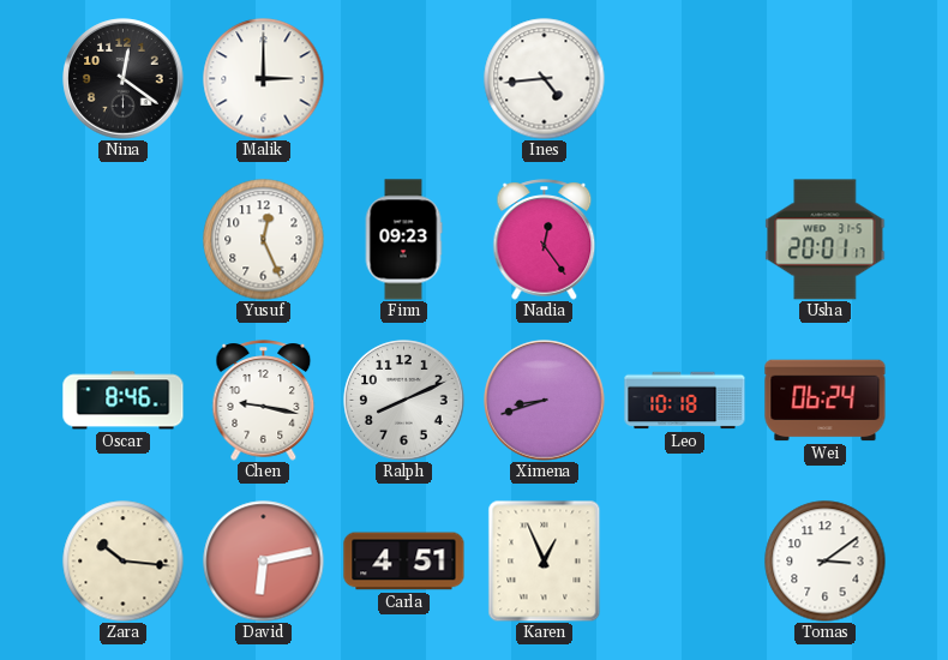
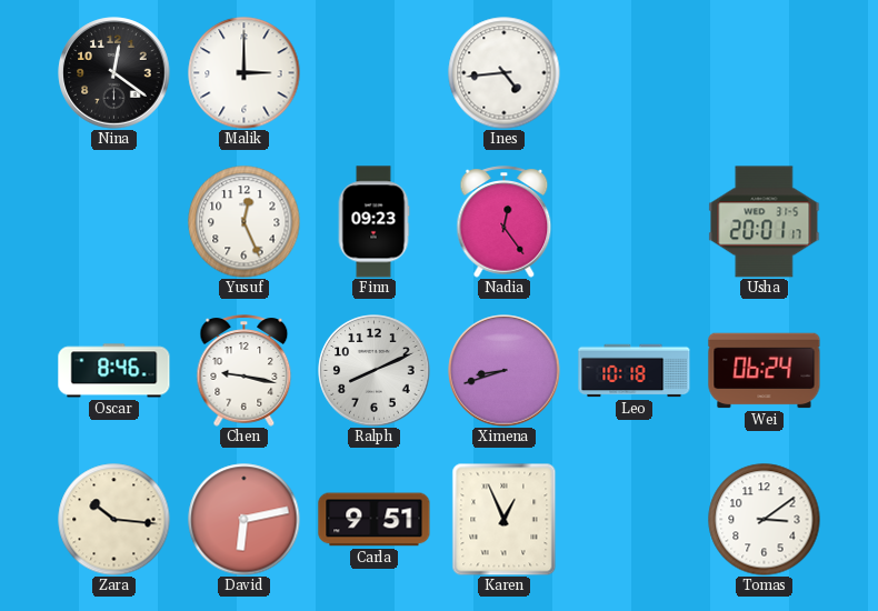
Carla: 4:51 -> 9:51
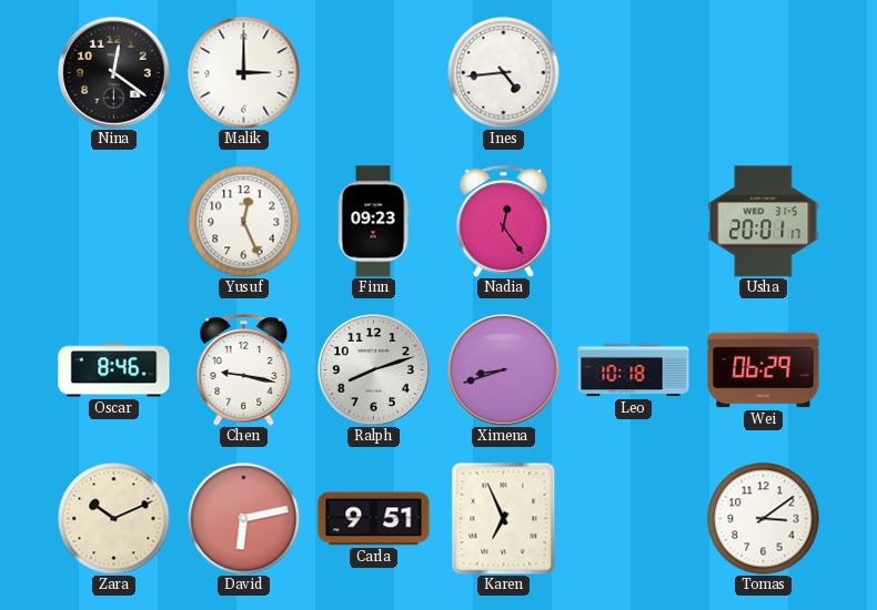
Ralph: 8:11 -> 8:12
Wei: 06:24 -> 06:29
Zara: 10:16 -> 10:11
Karen: 12:56 -> 6:56
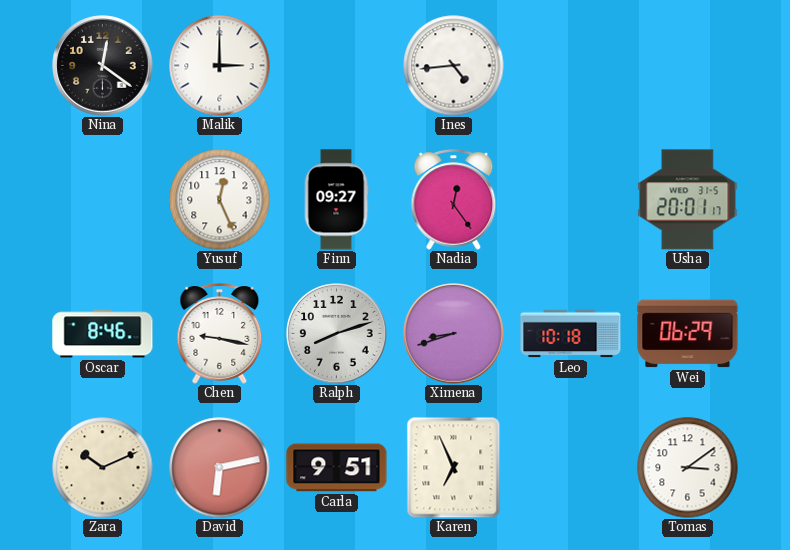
Finn: 09:23 -> 09:27
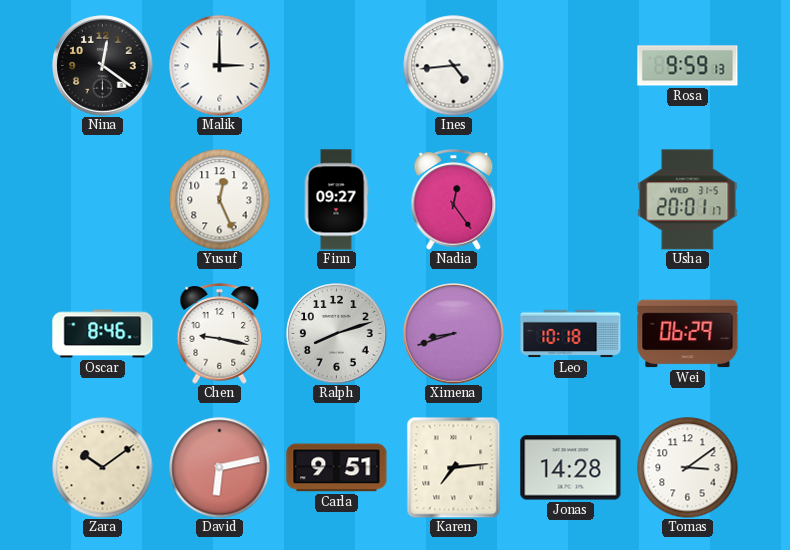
Rosa: none -> 9:59
Zara: 10:11 -> 10:09
Karen: 6:56 -> 7:14
Jonas: none -> 14:28
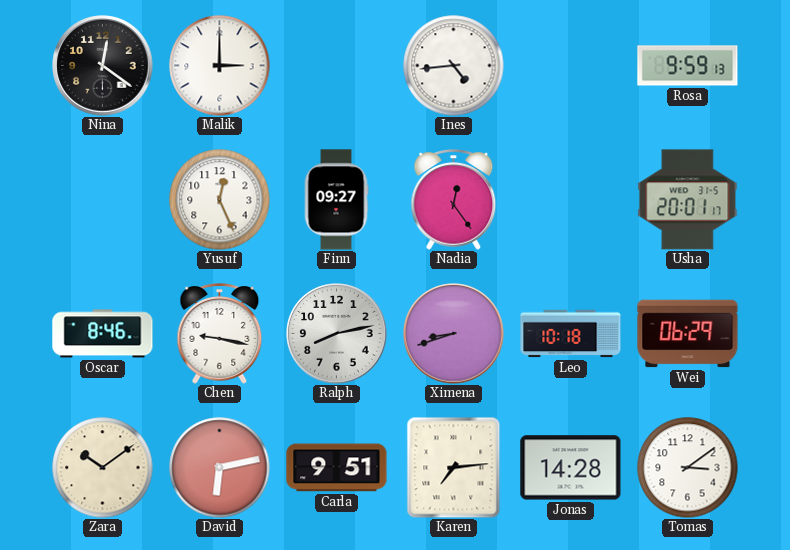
Ralph: 8:12 -> 8:13
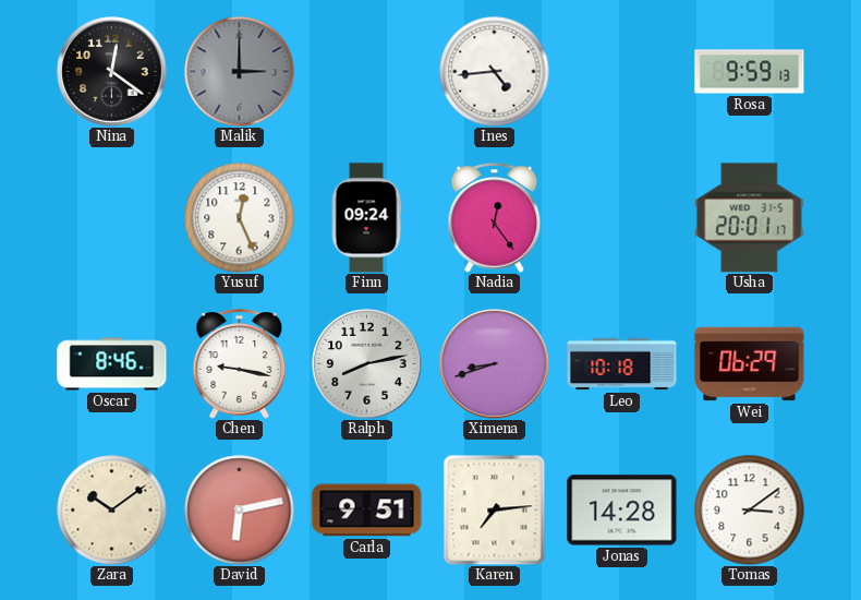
Malik dial: white -> grey
Finn: 09:27 -> 09:24
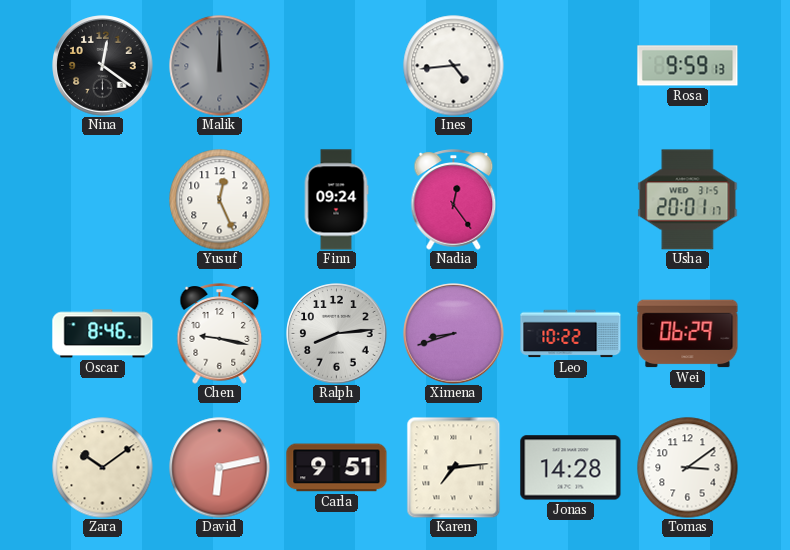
Malik: 3:00 -> 12:00
Ralph: 8:13 -> 8:14
Leo: 10:18 -> 10:22
